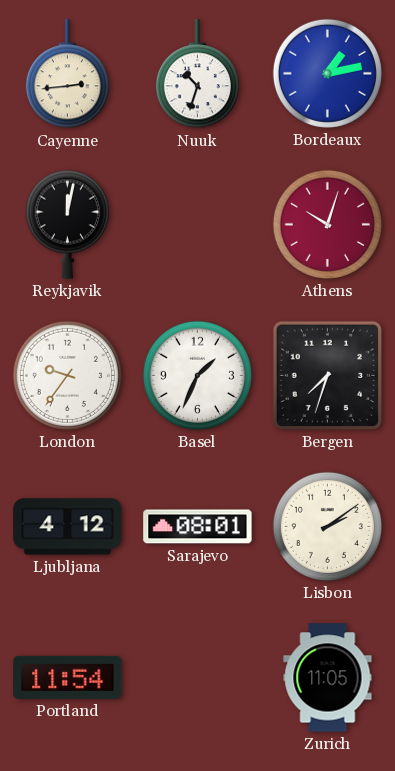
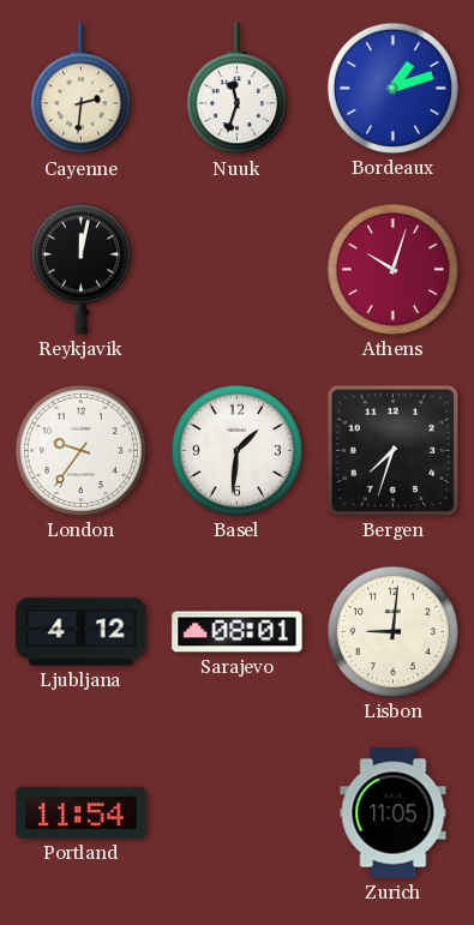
Cayenne: 2:44 -> 2:31
Nuuk: 10:33 -> 11:33
Bordeaux: 1:13 -> 1:12
Basel: 1:34 -> 1:31
Lisbon: 2:09 -> 9:01
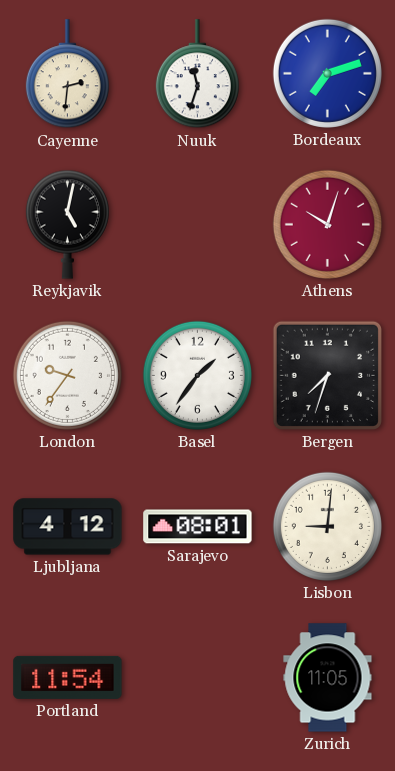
Bordeaux: 1:12 -> 7:12
Reykjavik: 12:02 -> 5:02
Basel: 1:31 -> 1:36
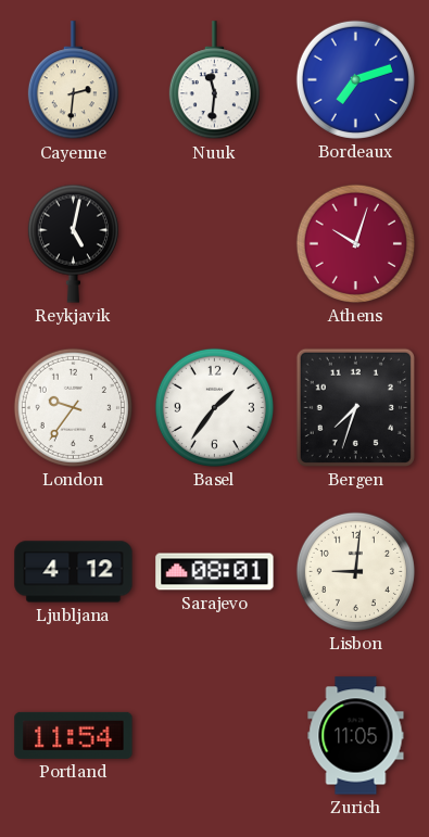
Nuuk: 11:33 -> 11:31
